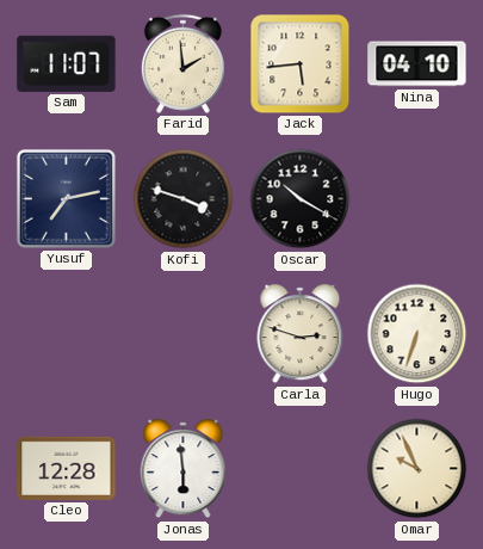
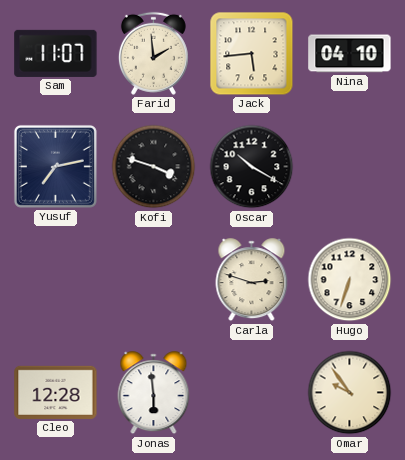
Omar: 9:56 -> 9:54
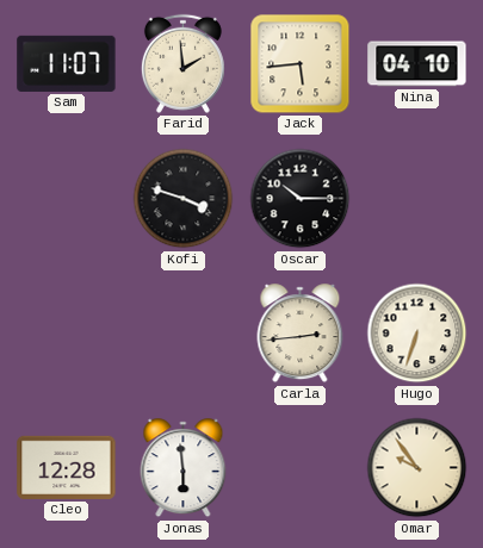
Yusuf: 7:13 -> none
Oscar: 10:20 -> 10:15
Carla: 2:48 -> 2:44
